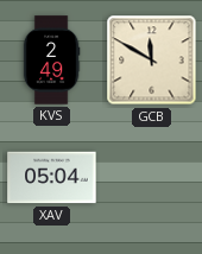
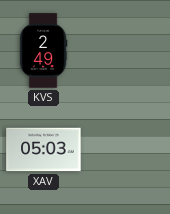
GCB: 11:50 -> none
XAV: 05:04 -> 05:03
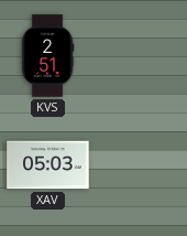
KVS: 2:49 -> 2:51
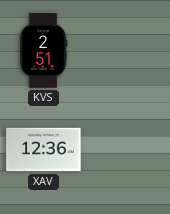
XAV: 05:03 -> 12:36
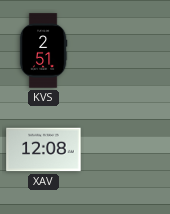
XAV: 12:36 -> 12:08
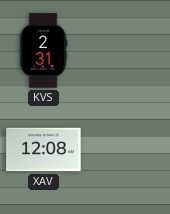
KVS: 2:51 -> 2:31
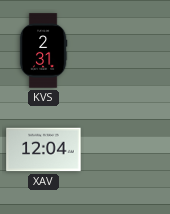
XAV: 12:08 -> 12:04
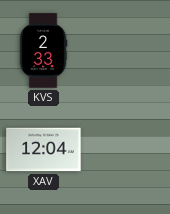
KVS: 2:31 -> 2:33
